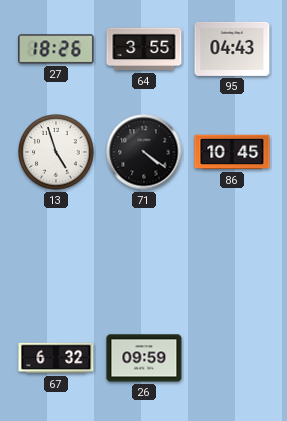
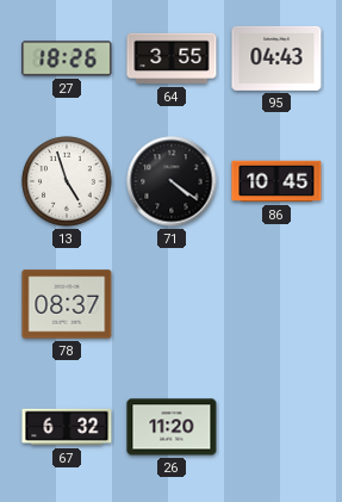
78: none -> 08:37
26: 09:59 -> 11:20
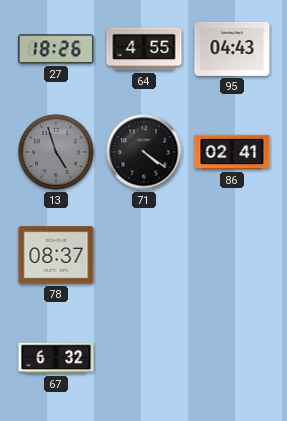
64: 3:55 -> 4:55
13 dial: white -> grey
86: 10:45 -> 02:41
26: 11:20 -> none
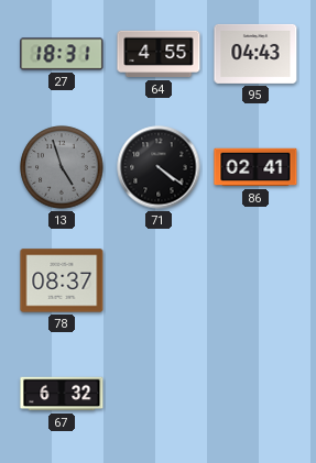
27: 18:26 -> 18:31
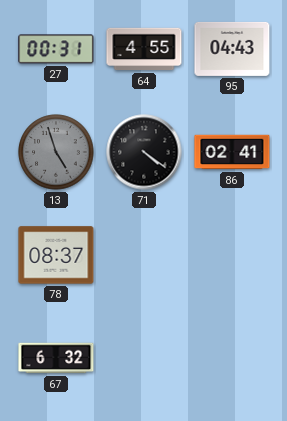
27: 18:31 -> 00:31
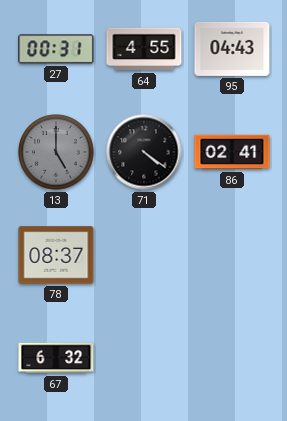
13: 4:57 -> 5:00
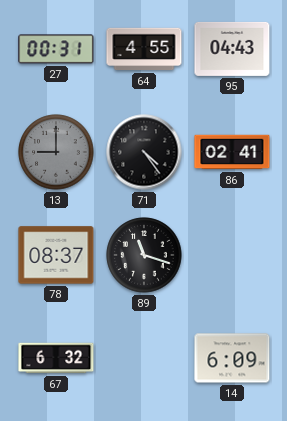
13: 5:00 -> 9:00
71: 4:21 -> 4:24
89: none -> 11:18
14: none -> 6:09
